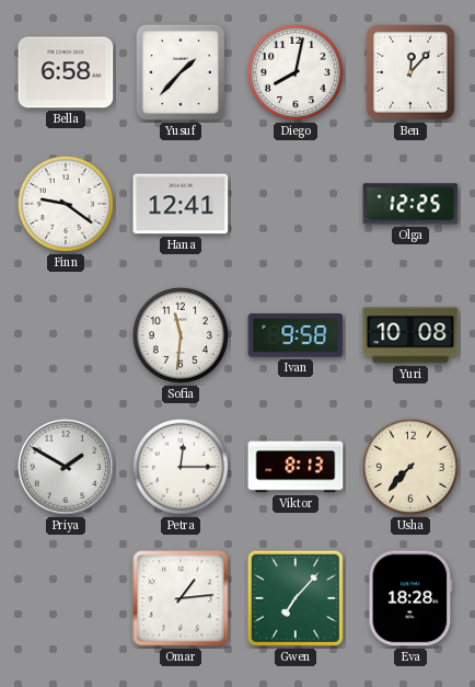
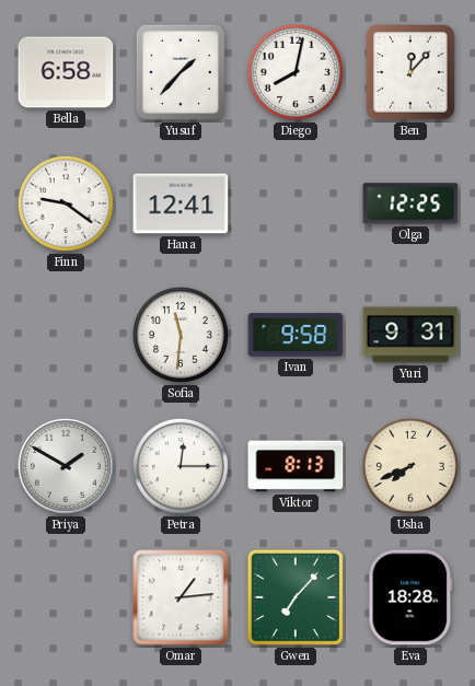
Yuri: 10:08 -> 9:31
Usha: 7:37 -> 7:41
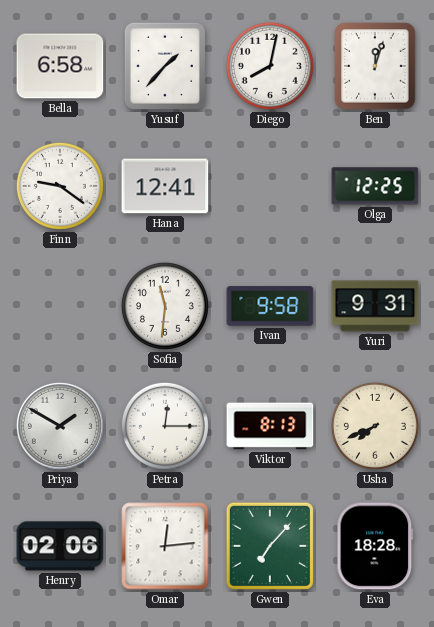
Ben: 12:07 -> 12:03
Henry: none -> 02:06
Omar: 1:14 -> 12:14
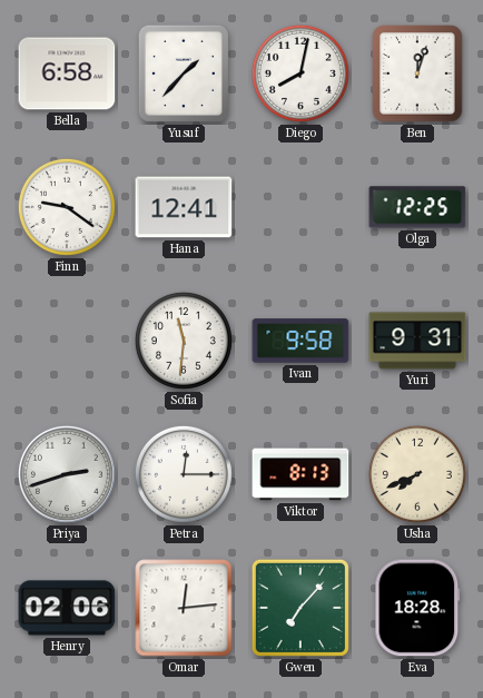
Priya: 1:50 -> 2:42
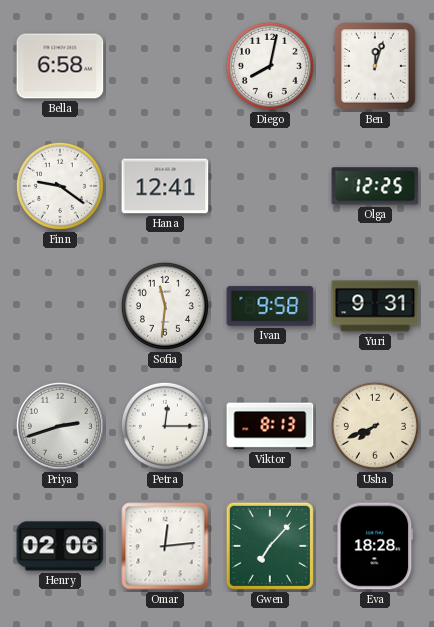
Yusuf: 1:37 -> none
